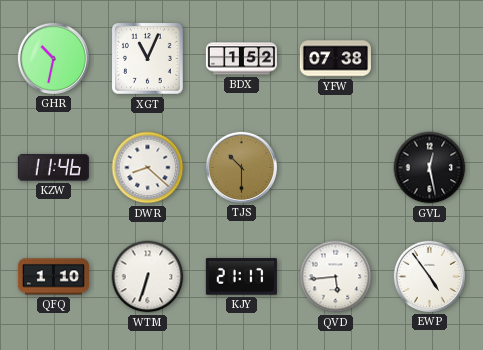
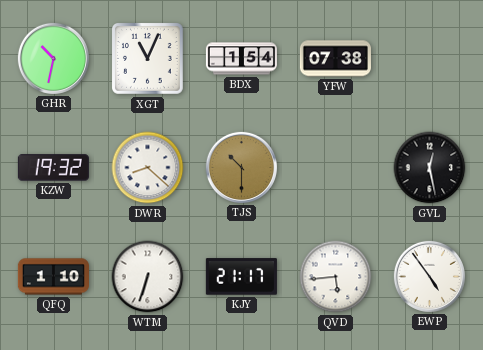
BDX: 1:52 -> 1:54
KZW: 11:46 -> 19:32
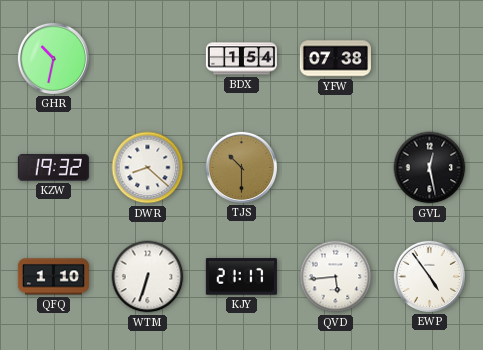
XGT: 11:04 -> none
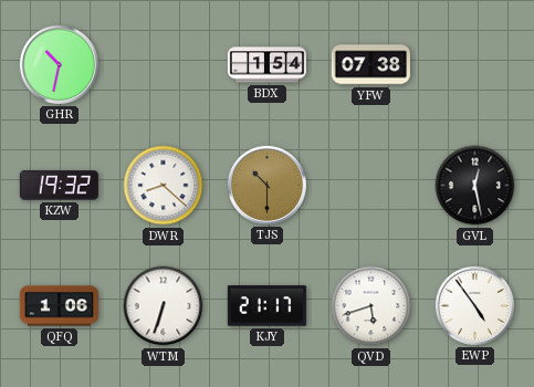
QFQ: 1:10 -> 1:06
QVD: 5:44 -> 5:42
